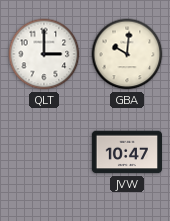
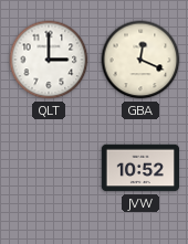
GBA: 10:01 -> 12:19
JVW: 10:47 -> 10:52
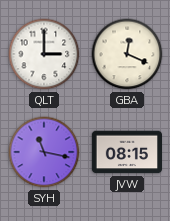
SYH: none -> 11:17
JVW: 10:52 -> 08:15
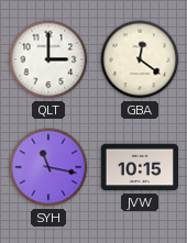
GBA: 12:19 -> 12:21
JVW: 08:15 -> 10:15
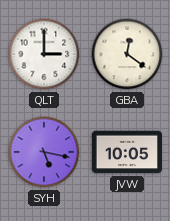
SYH: 11:17 -> 5:17
JVW: 10:15 -> 10:05
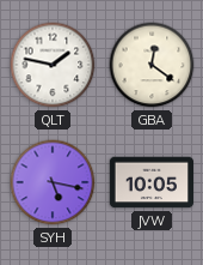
QLT: 3:00 -> 1:47
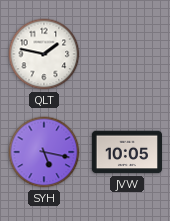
GBA: 12:21 -> none
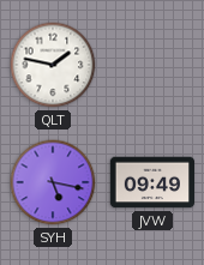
JVW: 10:05 -> 09:49
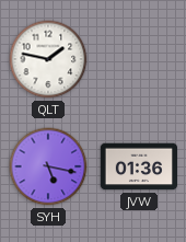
JVW: 09:49 -> 01:36
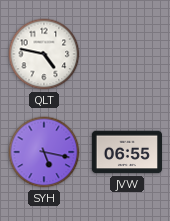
QLT: 1:47 -> 4:47
JVW: 01:36 -> 06:55
